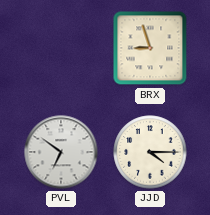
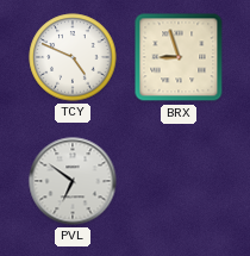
TCY: none -> 4:49
JJD: 4:15 -> none
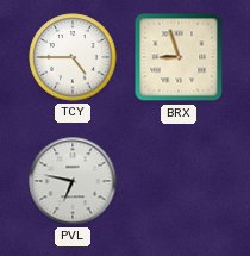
TCY: 4:49 -> 4:45
PVL: 6:51 -> 6:47
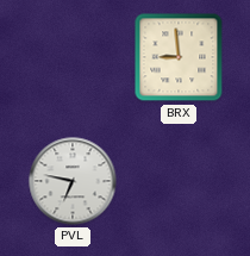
TCY: 4:45 -> none
BRX: 8:57 -> 8:59
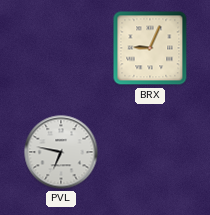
BRX: 8:59 -> 9:04
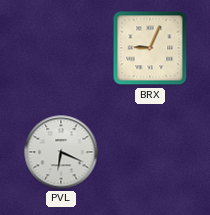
PVL: 6:47 -> 6:19
